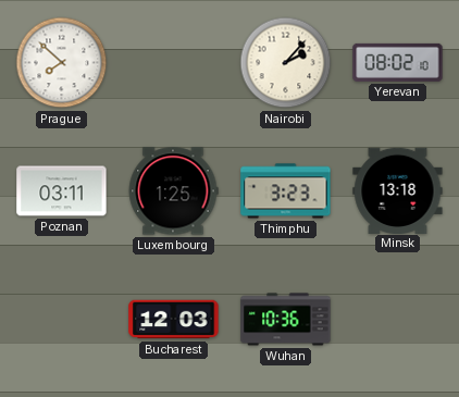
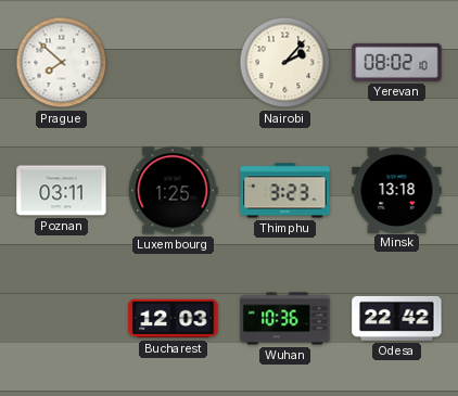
Odesa: none -> 22:42
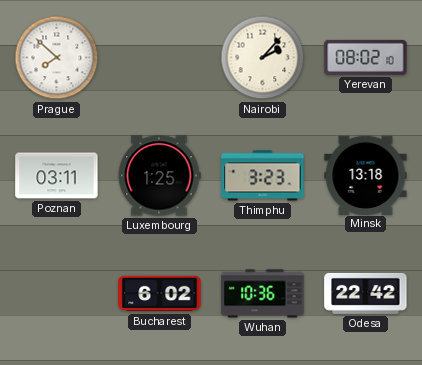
Bucharest: 12:03 -> 6:02
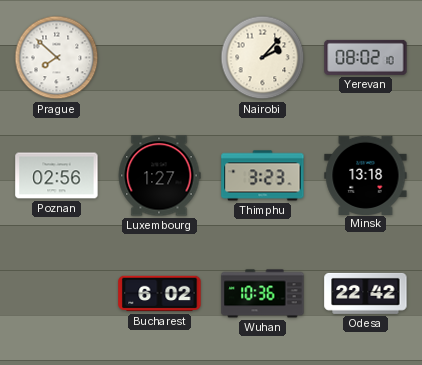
Poznan: 03:11 -> 02:56
Luxembourg: 1:25 -> 1:27
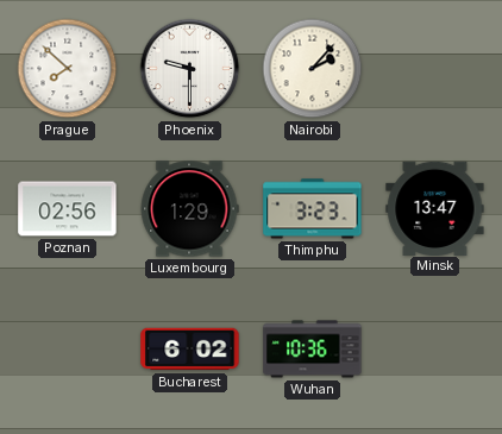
Phoenix: none -> 9:30
Yerevan: 08:02 -> none
Luxembourg: 1:27 -> 1:29
Minsk: 13:18 -> 13:47
Odesa: 22:42 -> none
